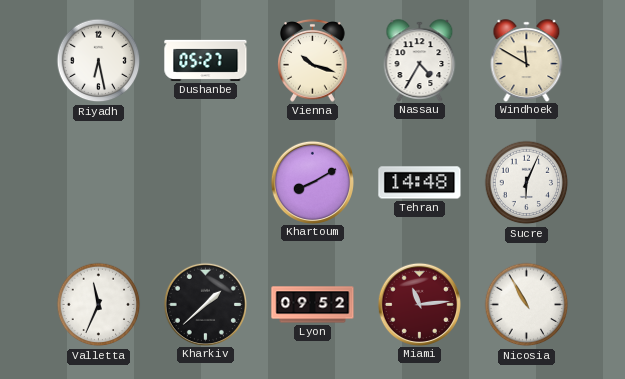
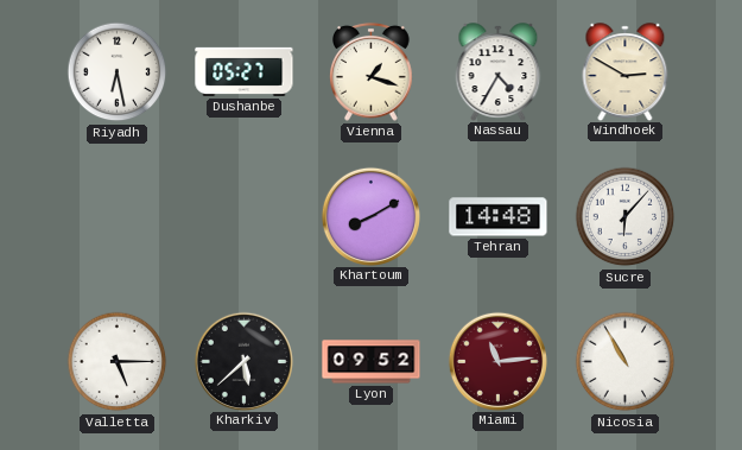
Vienna: 10:18 -> 1:18
Windhoek: 11:50 -> 2:50
Sucre: 6:04 -> 6:07
Valletta: 11:34 -> 5:15
Kharkiv: 1:38 -> 5:38
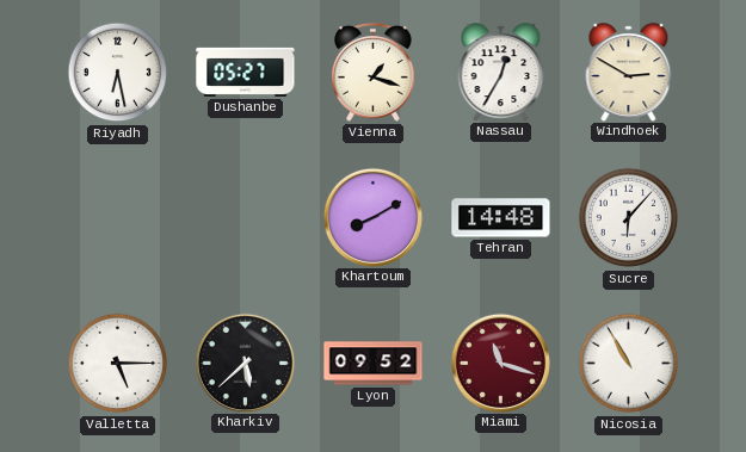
Nassau: 4:35 -> 12:35
Miami: 11:14 -> 11:18
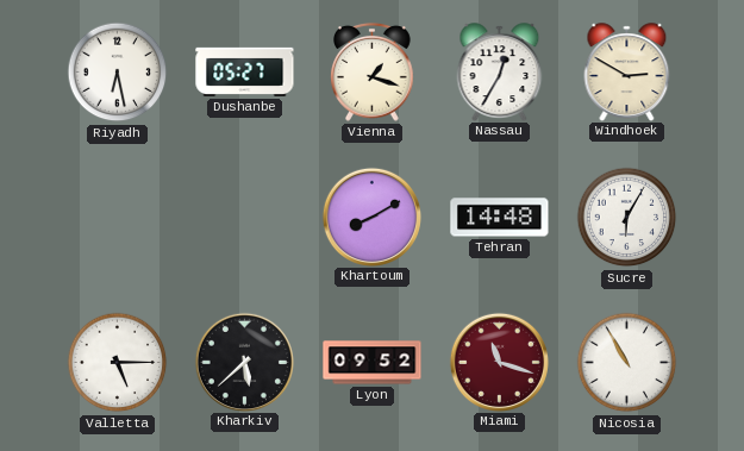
Sucre: 6:07 -> 6:05
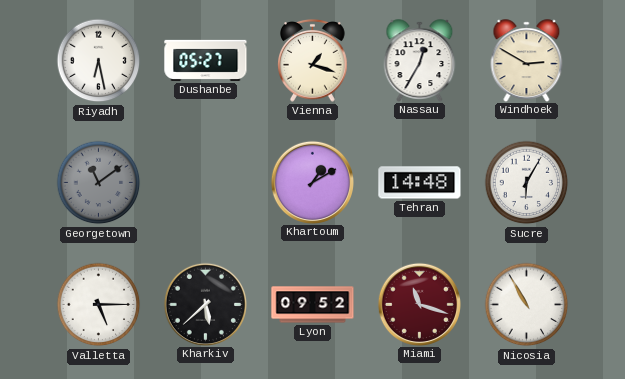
Georgetown: none -> 11:09
Khartoum: 8:10 -> 1:10
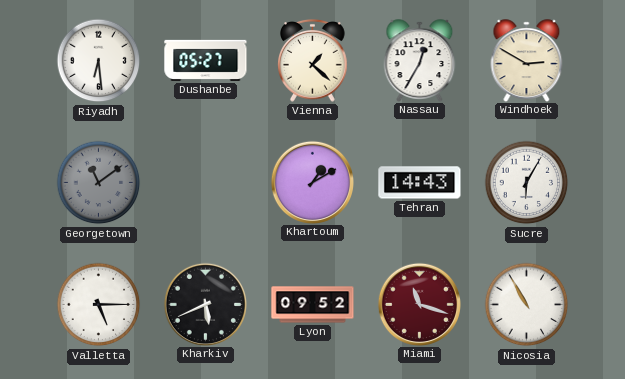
Riyadh: 6:28 -> 6:29
Vienna: 1:18 -> 1:22
Tehran: 14:48 -> 14:43
Kharkiv: 5:38 -> 5:41
